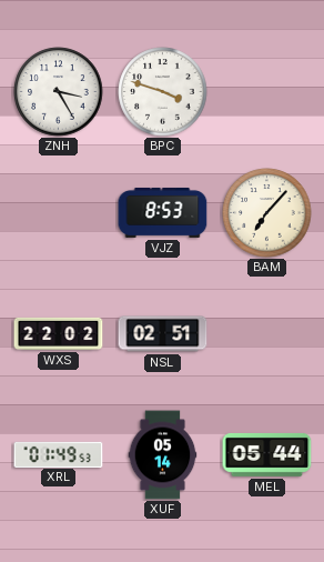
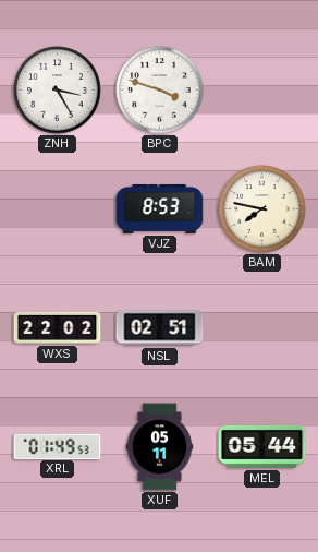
BAM: 7:07 -> 7:47
XUF: 05:14 -> 05:11
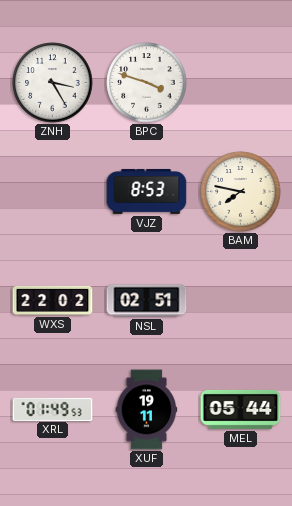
XUF: 05:11 -> 19:11
